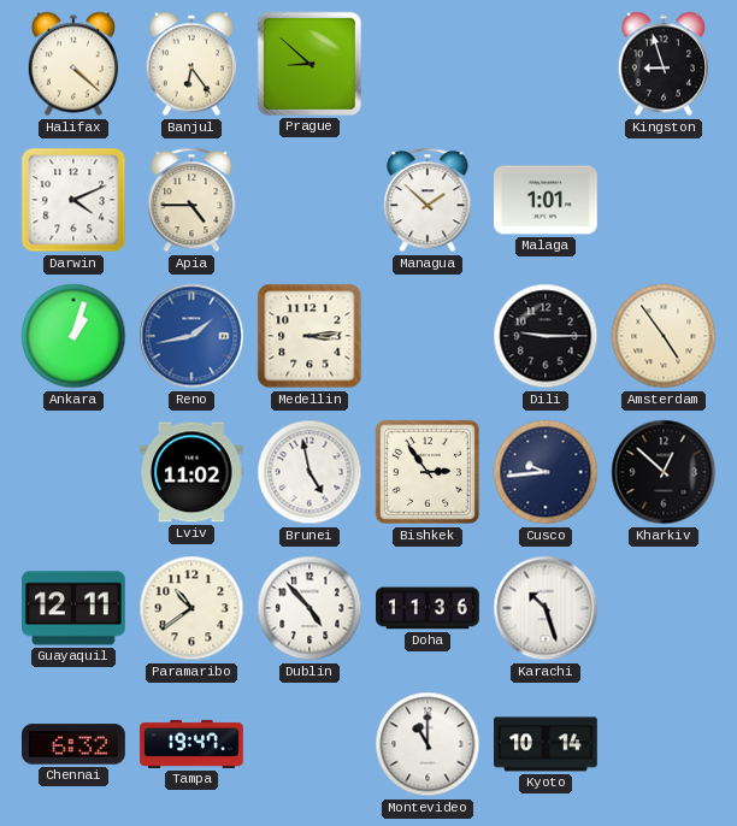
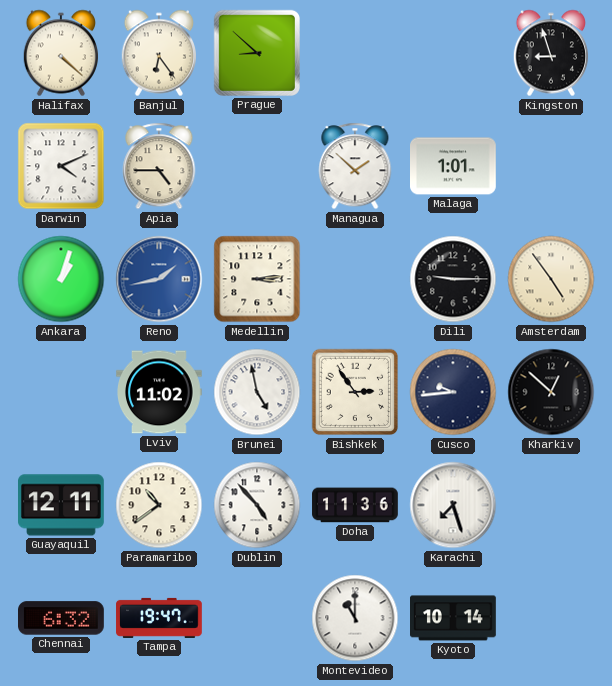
Karachi: 10:27 -> 7:27
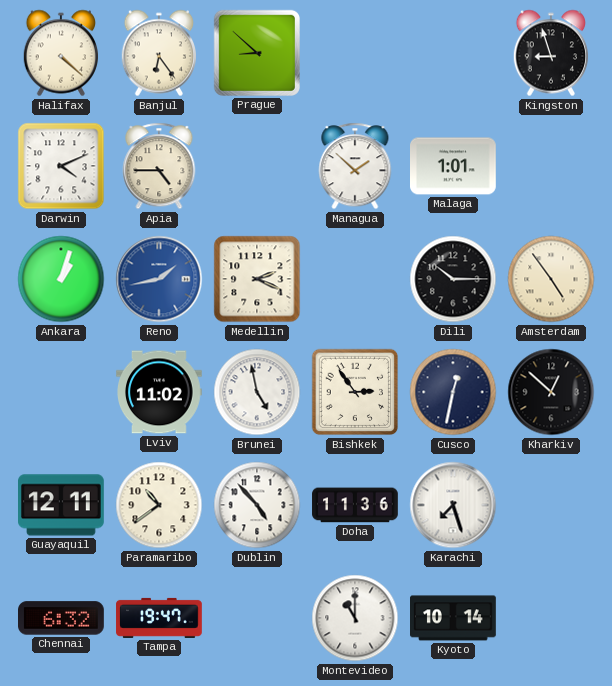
Medellin: 3:14 -> 2:19
Dili: 9:15 -> 10:15
Cusco: 9:44 -> 12:32
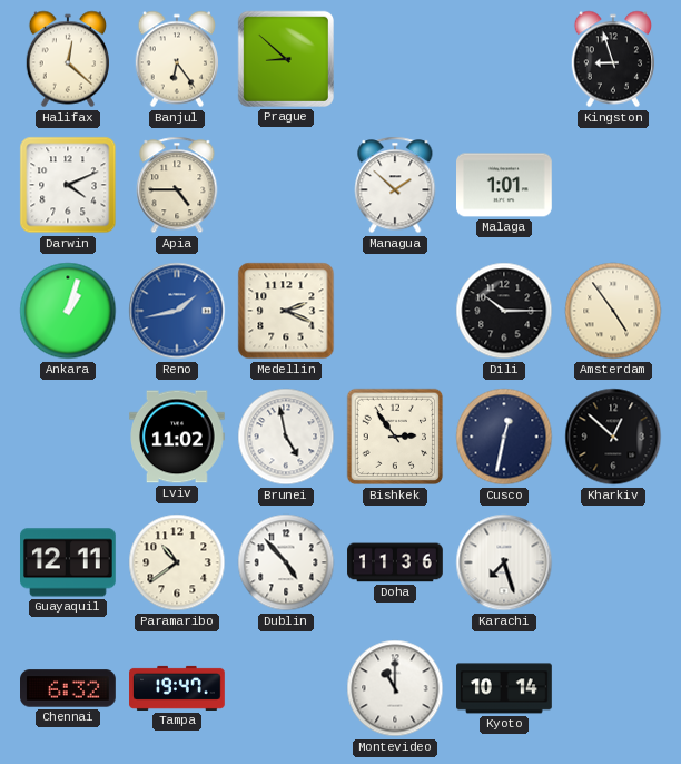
Halifax: 4:22 -> 12:22
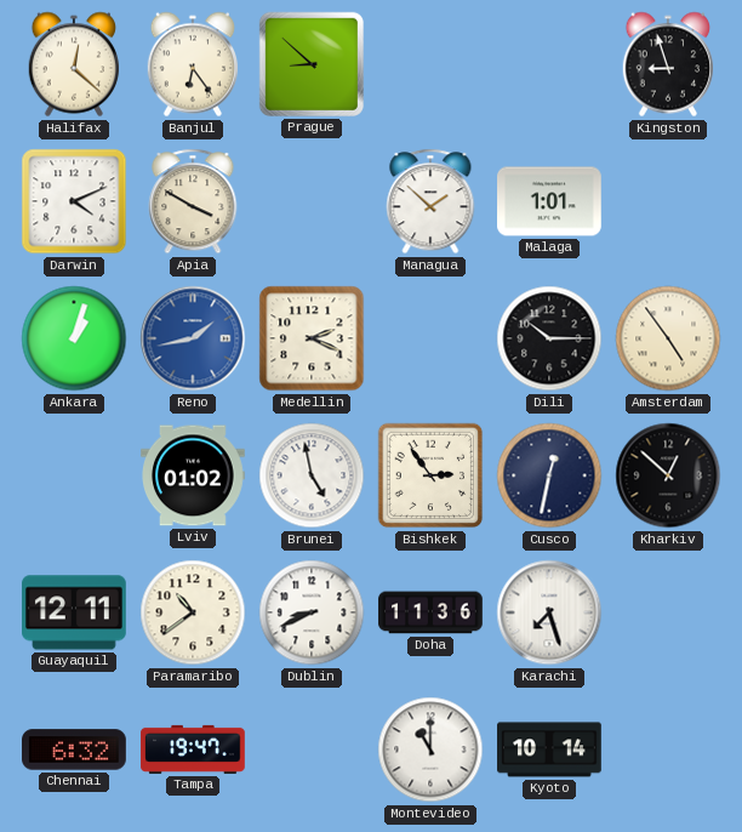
Apia: 4:45 -> 3:50
Lviv: 11:02 -> 01:02
Dublin: 4:53 -> 8:41
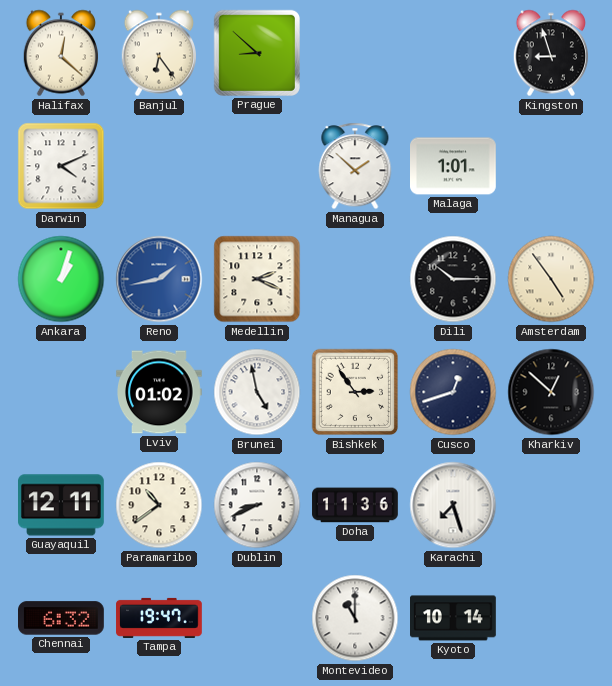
Apia: 3:50 -> none
Cusco: 12:32 -> 12:42
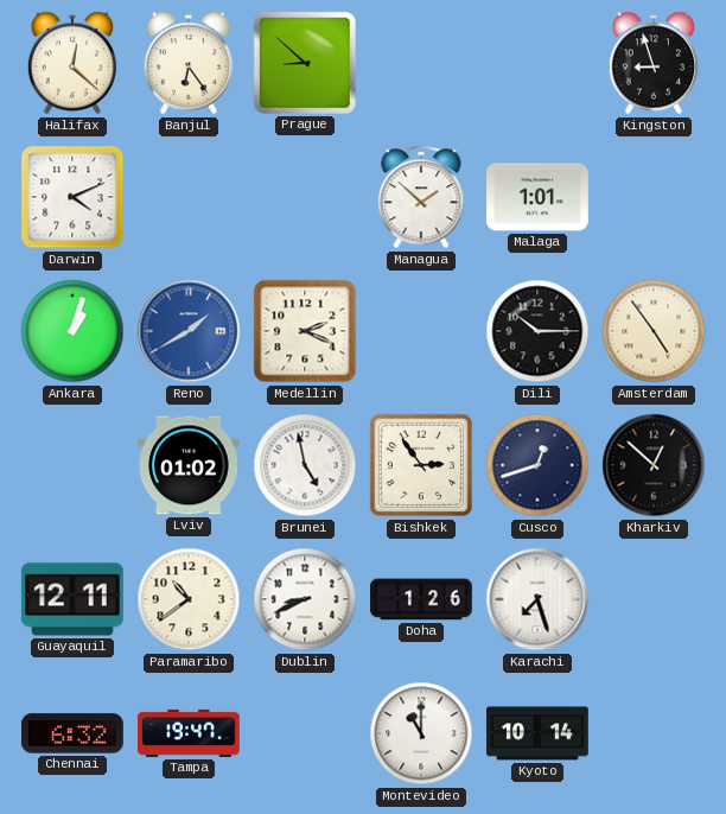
Reno: 1:43 -> 1:40
Doha: 11:36 -> 1:26
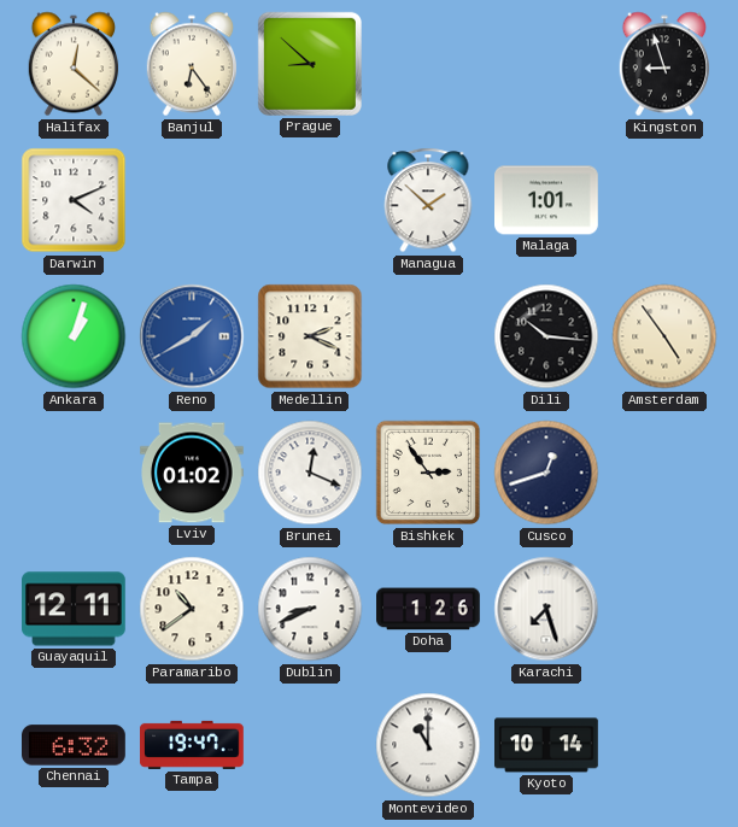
Dili: 10:15 -> 10:16
Brunei: 4:58 -> 12:19
Kharkiv: 12:52 -> none
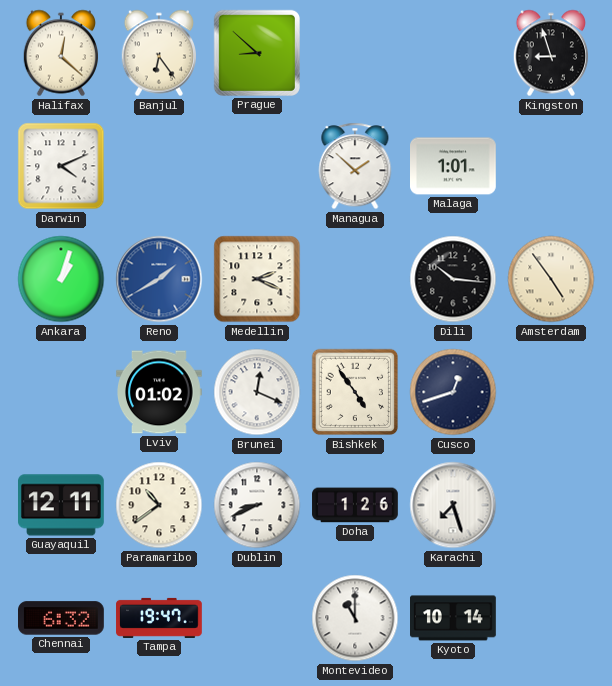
Bishkek: 2:54 -> 4:54
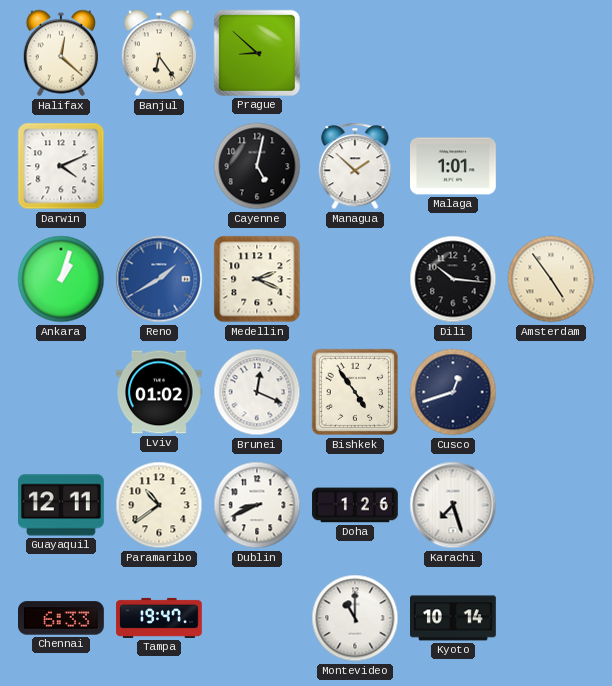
Kingston: 8:57 -> none
Cayenne: none -> 5:02
Chennai: 6:32 -> 6:33
